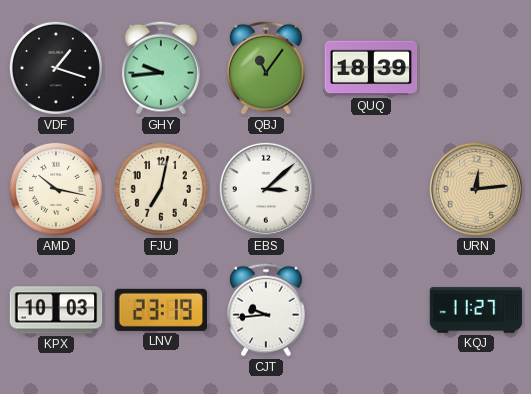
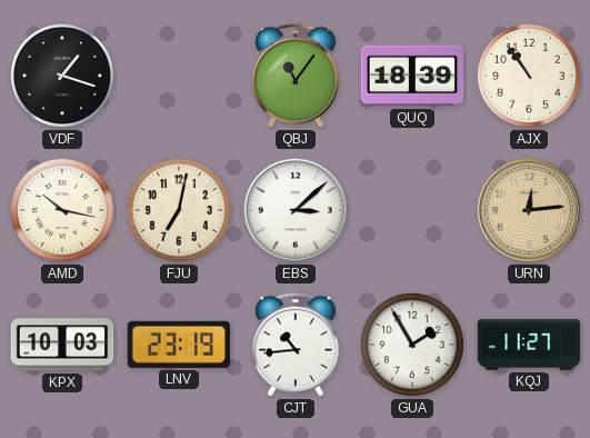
GHY: 9:44 -> none
AJX: none -> 10:54
CJT: 9:44 -> 10:44
GUA: none -> 1:55
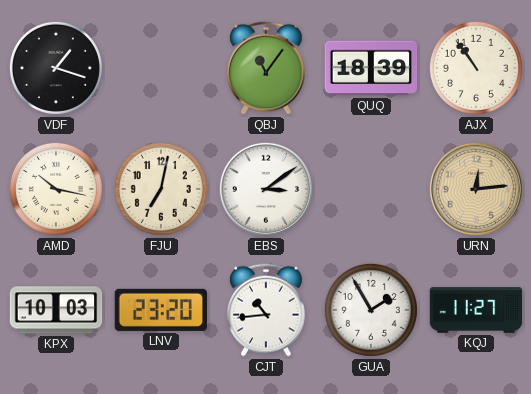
EBS: 3:08 -> 3:09
LNV: 23:19 -> 23:20
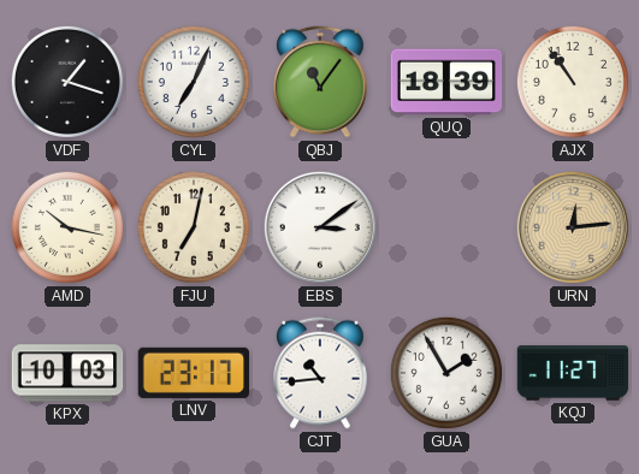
CYL: none -> 7:04
LNV: 23:20 -> 23:17
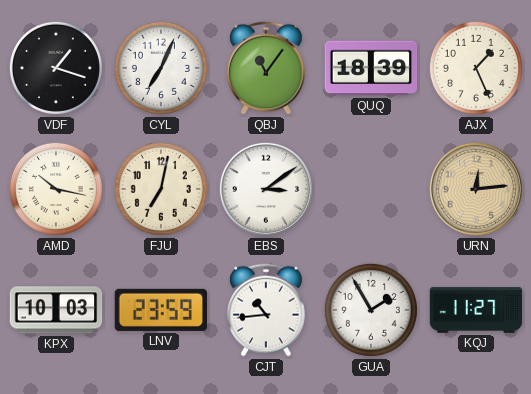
AJX: 10:54 -> 1:26
LNV: 23:17 -> 23:59
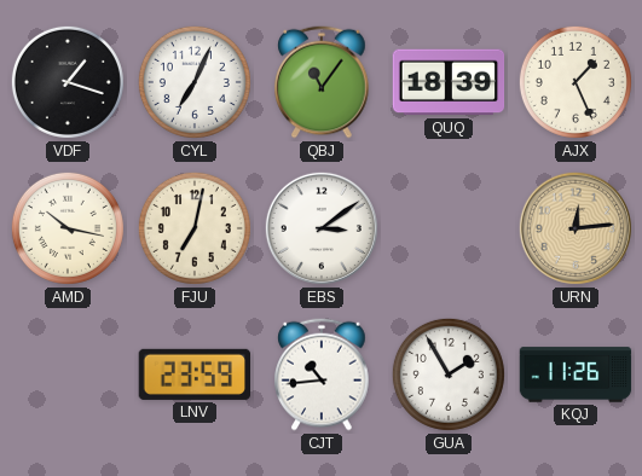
KPX: 10:03 -> none
KQJ: 11:27 -> 11:26
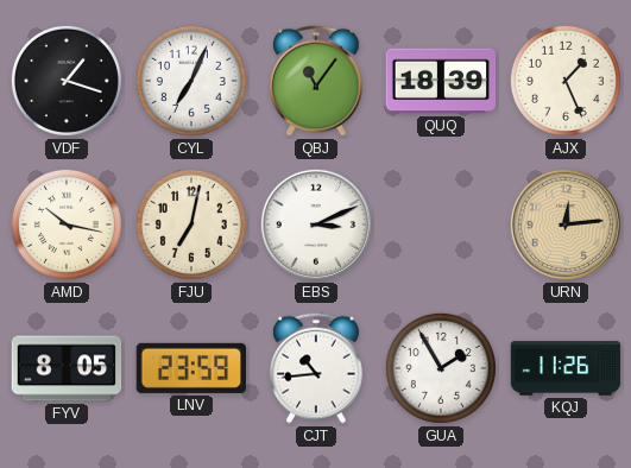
EBS: 3:09 -> 3:11
FYV: none -> 8:05
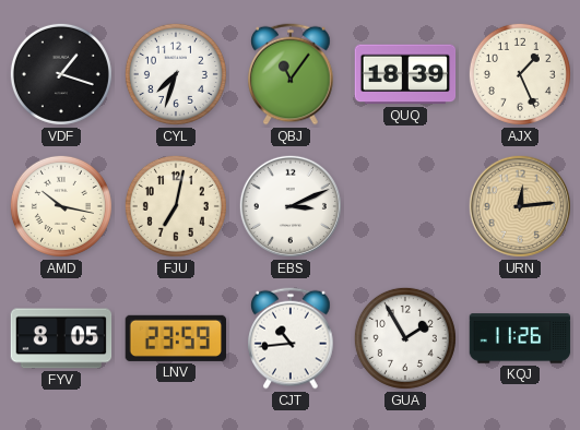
CYL: 7:04 -> 7:33
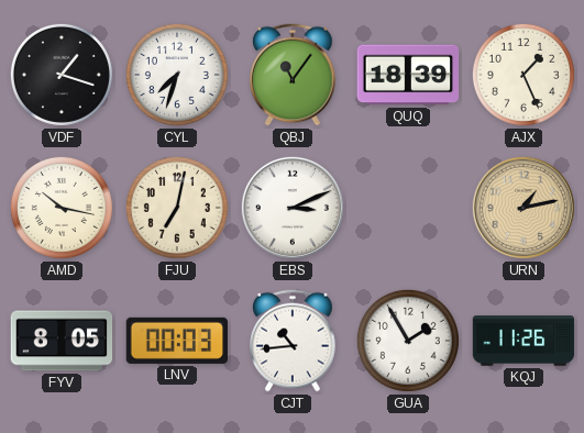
URN: 12:14 -> 1:13
LNV: 23:59 -> 00:03
